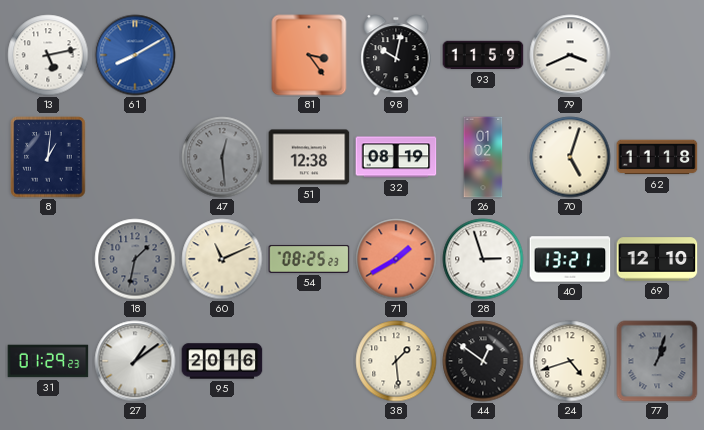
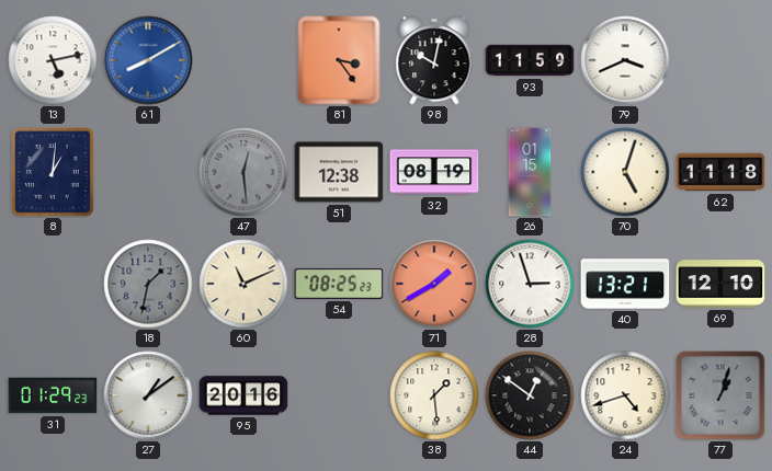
26: 01:02 -> 01:15
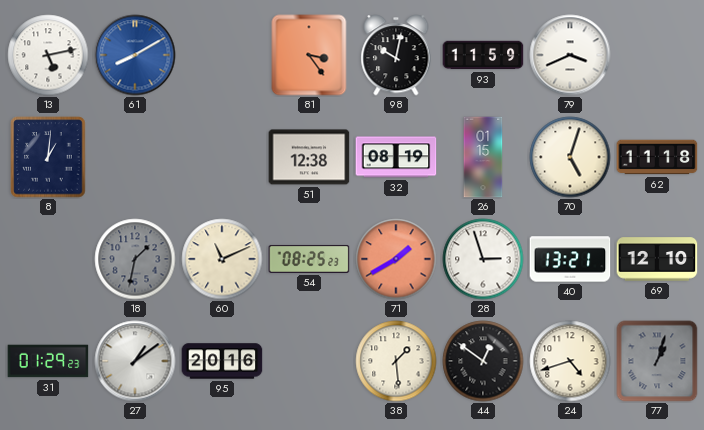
47: 12:29 -> none
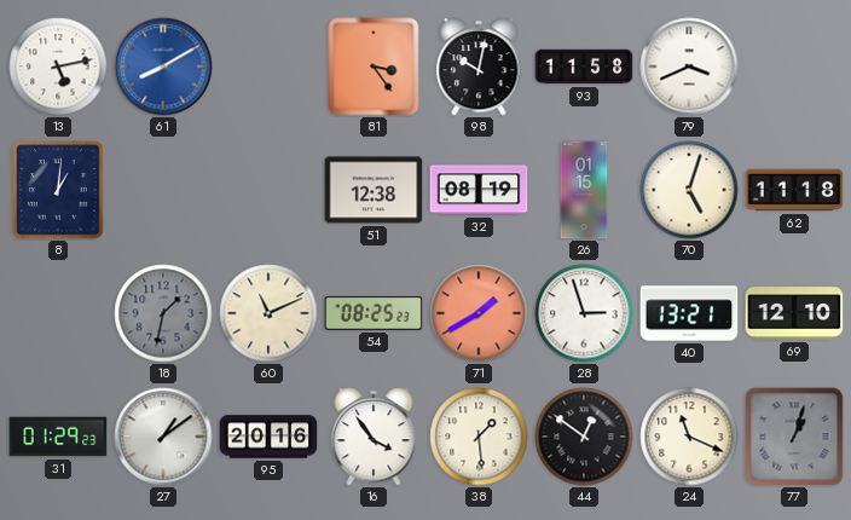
93: 11:59 -> 11:58
16: none -> 3:54
24: 4:42 -> 11:19
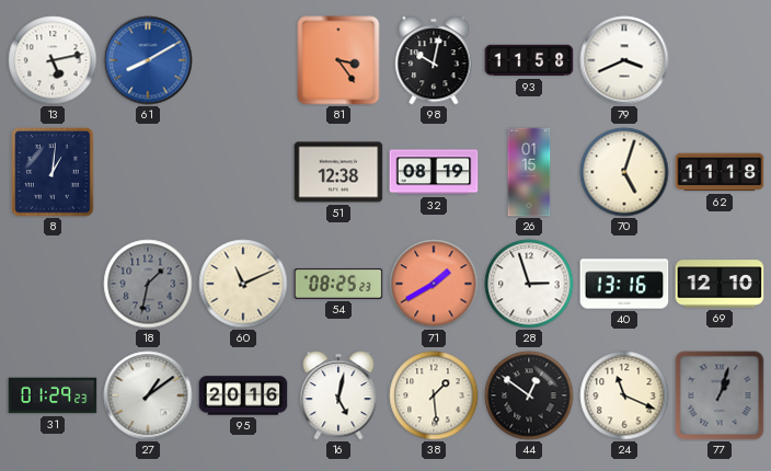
40: 13:21 -> 13:16
16: 3:54 -> 5:02
